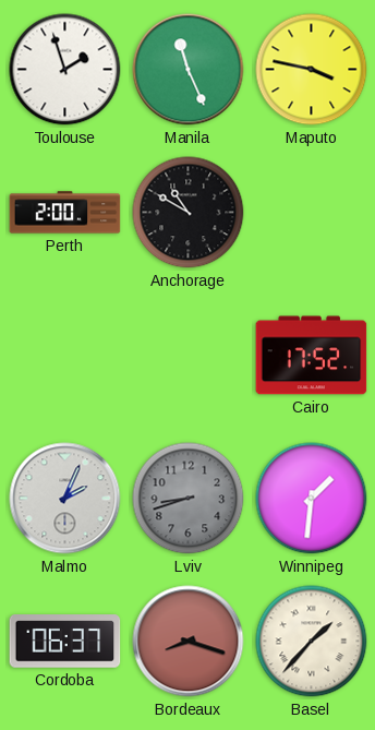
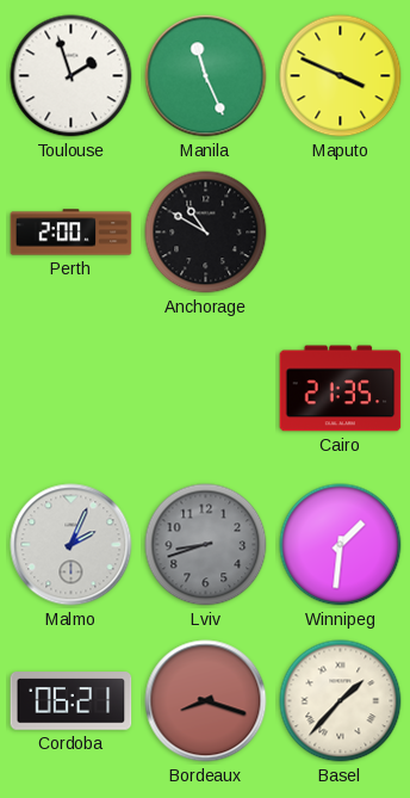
Maputo: 3:47 -> 3:49
Cairo: 17:52 -> 21:35
Cordoba: 06:37 -> 06:21
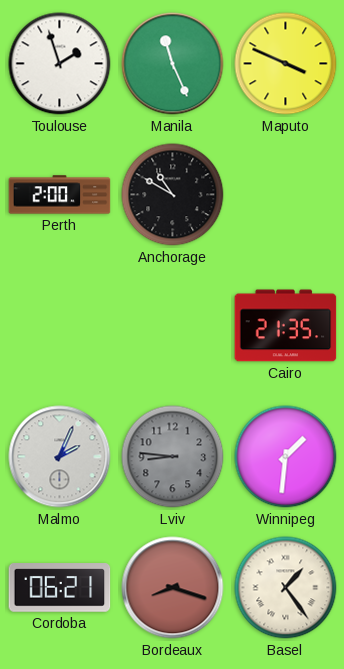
Lviv: 8:42 -> 8:46
Basel: 1:37 -> 1:24
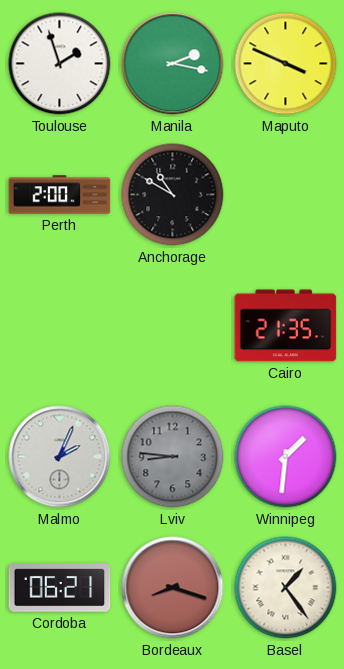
Manila: 11:26 -> 2:17
